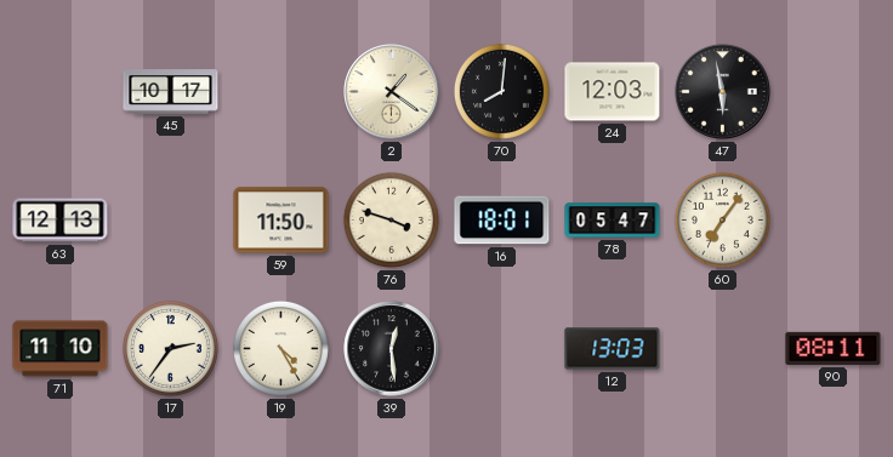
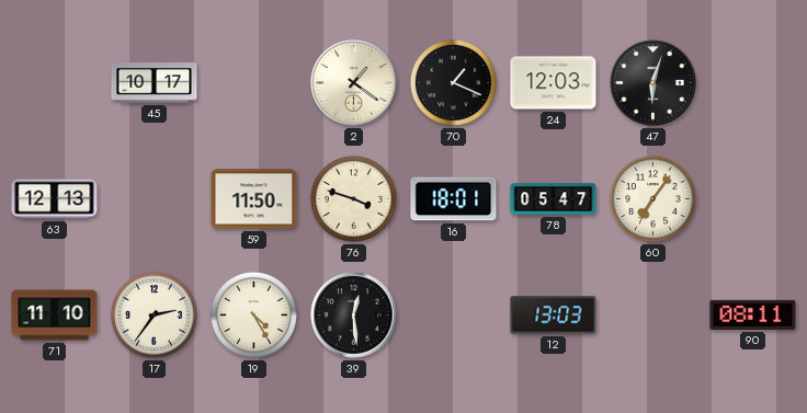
70: 8:01 -> 1:19
47: 5:58 -> 6:03
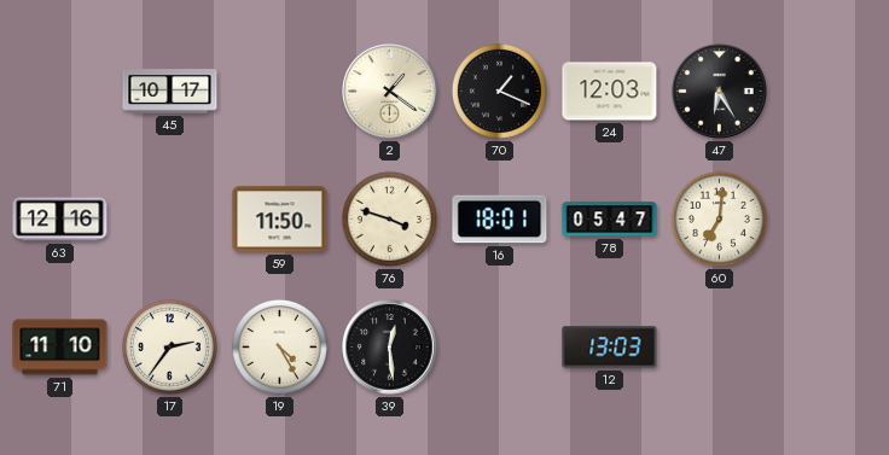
47: 6:03 -> 6:25
63: 12:13 -> 12:16
60: 7:06 -> 7:01
90: 08:11 -> none
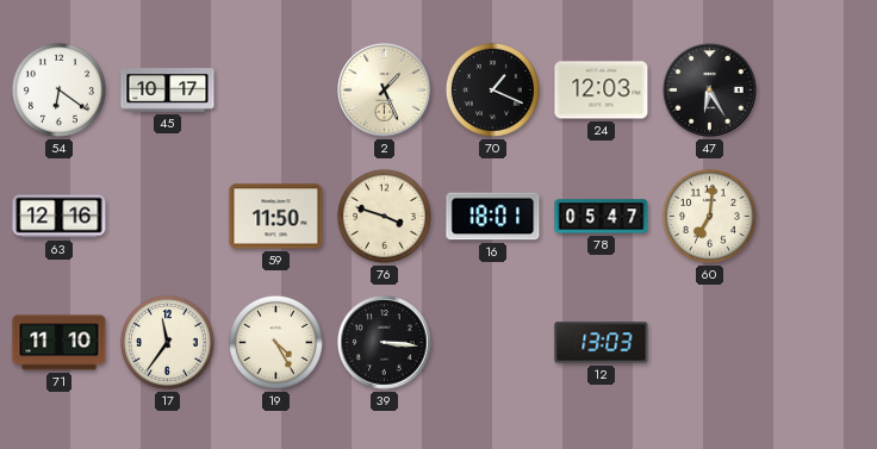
54: none -> 6:21
2: 1:21 -> 1:26
17: 2:36 -> 11:36
39: 12:29 -> 3:16
